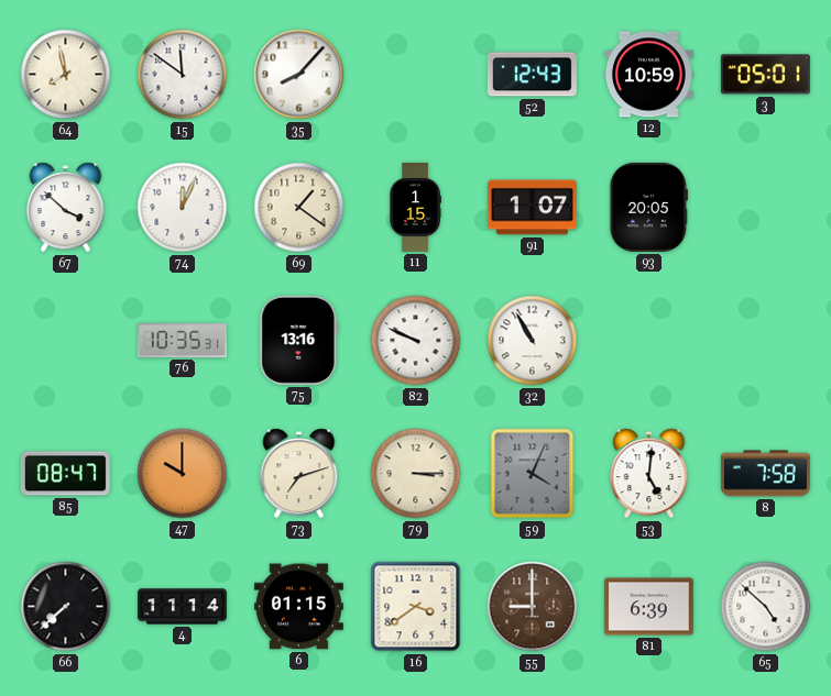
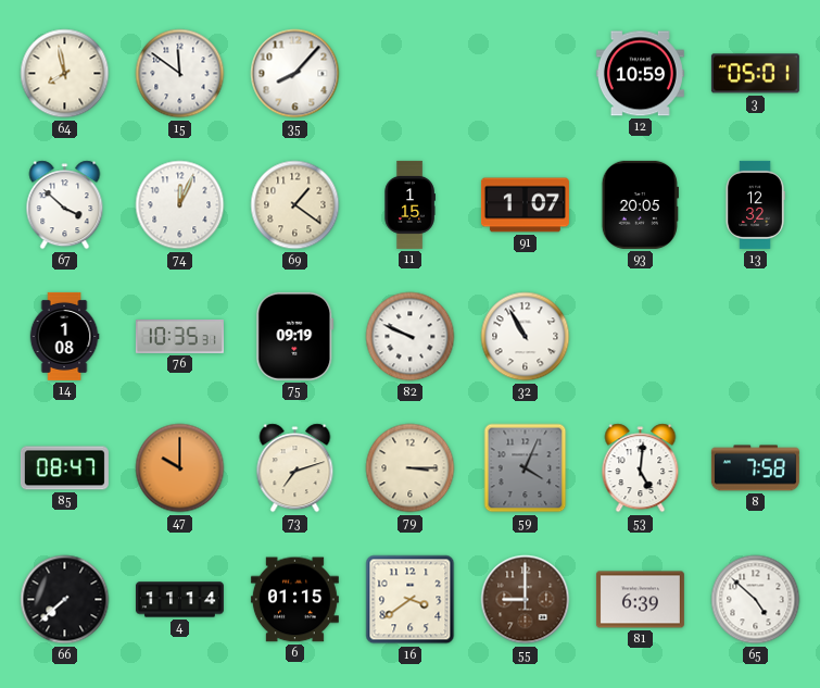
52: 12:43 -> none
13: none -> 12:32
14: none -> 1:08
75: 13:16 -> 09:19
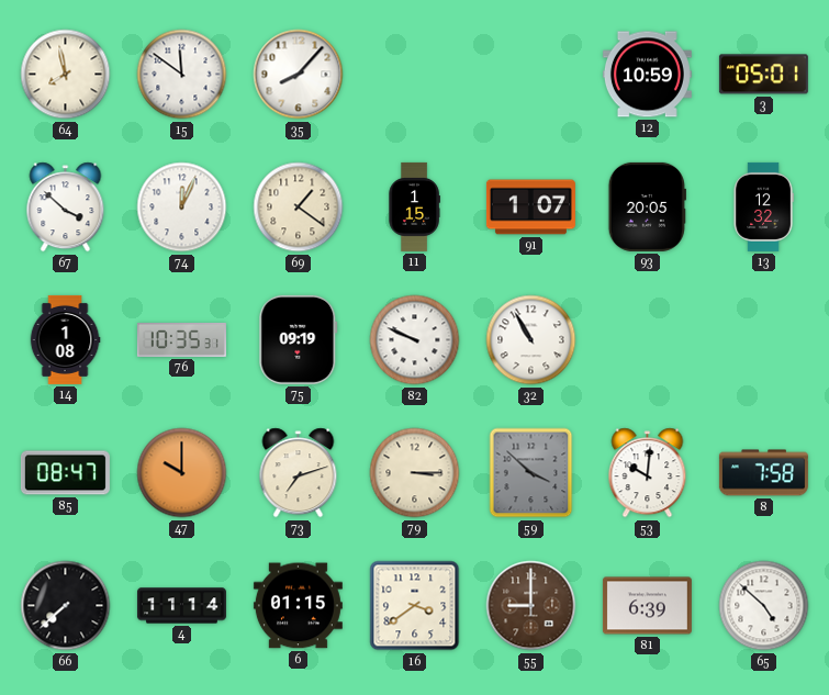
59: 4:04 -> 3:52
53: 5:01 -> 10:01
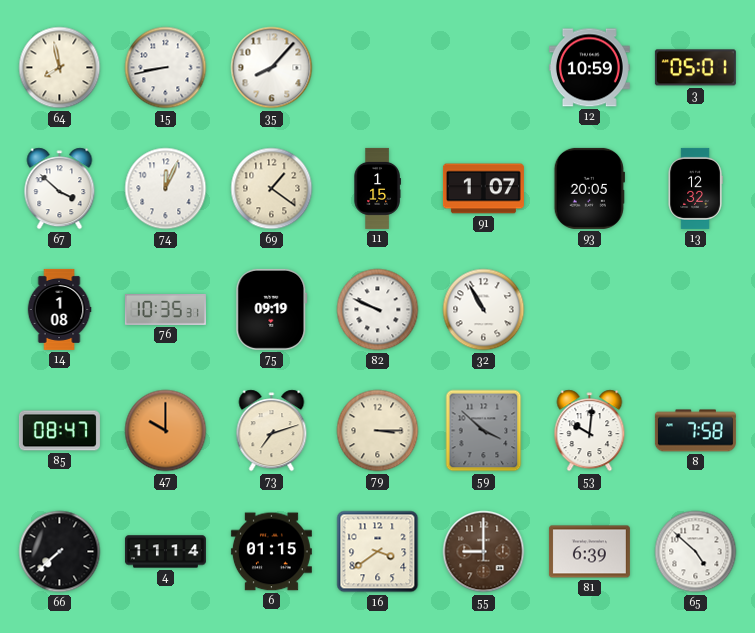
15: 11:51 -> 8:43
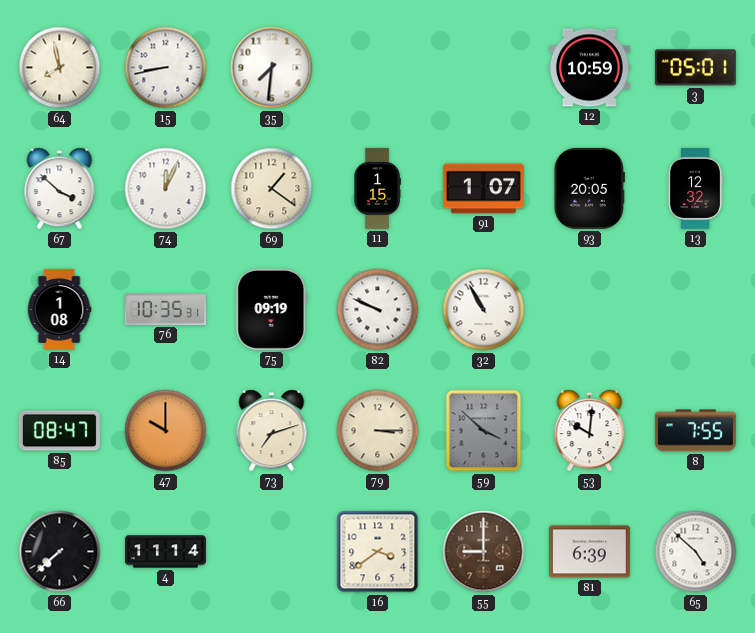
35: 8:07 -> 7:31
8: 7:58 -> 7:55
6: 01:15 -> none
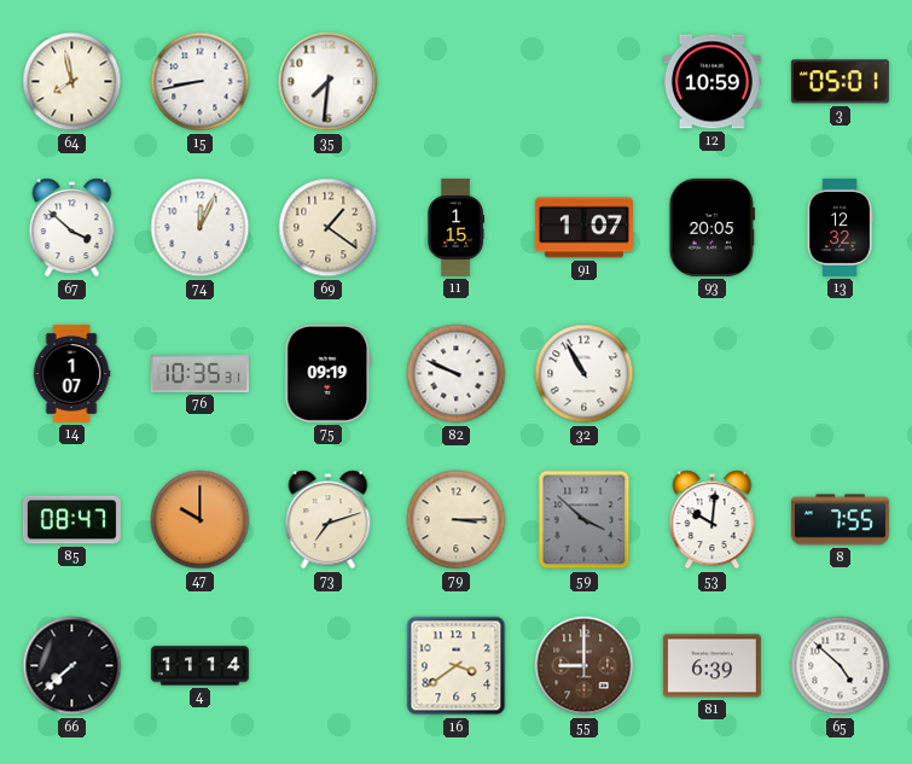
14: 1:08 -> 1:07
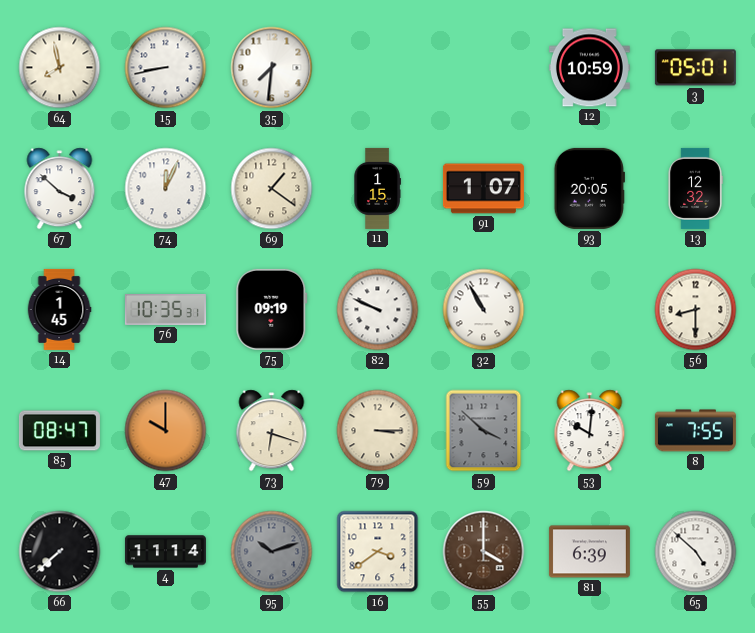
14: 1:07 -> 1:45
56: none -> 8:30
73: 7:12 -> 6:18
95: none -> 10:12
55: 9:00 -> 4:00
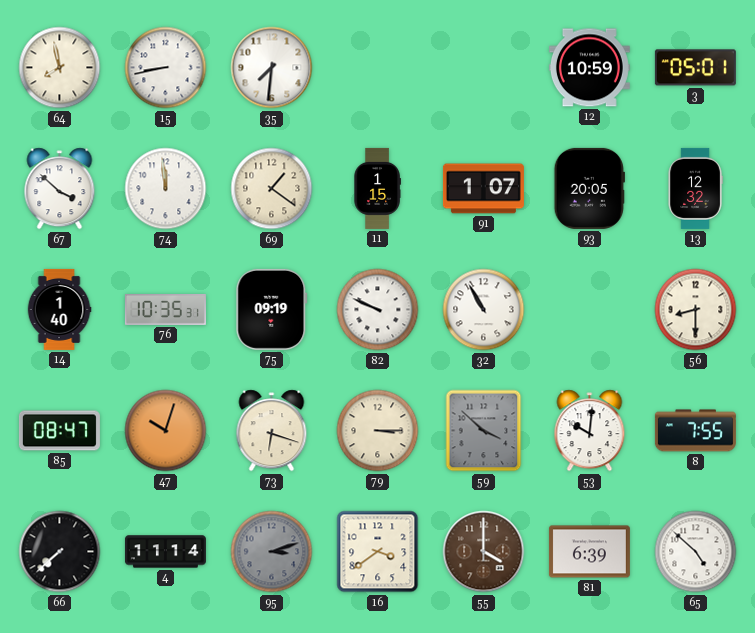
74: 12:04 -> 11:59
14: 1:45 -> 1:40
47: 10:00 -> 10:03
95: 10:12 -> 3:12
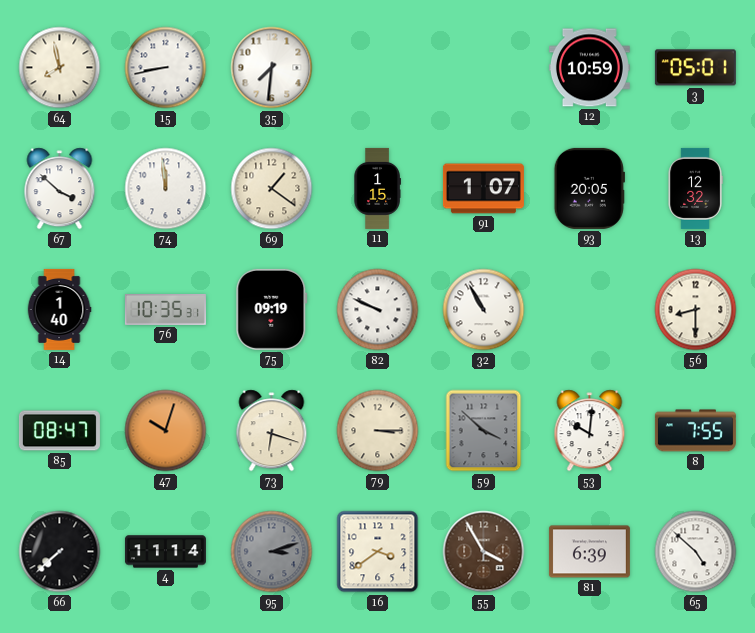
55: 4:00 -> 3:55
